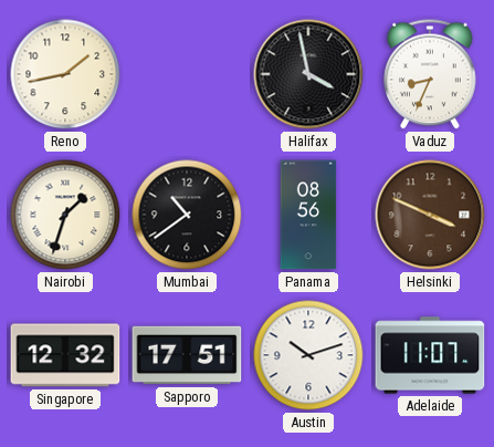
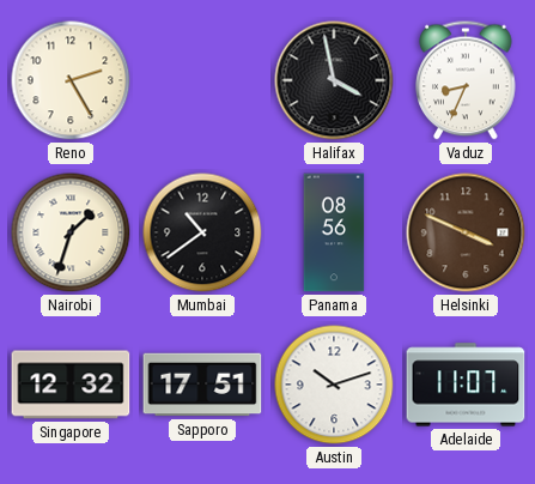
Reno: 1:43 -> 2:25
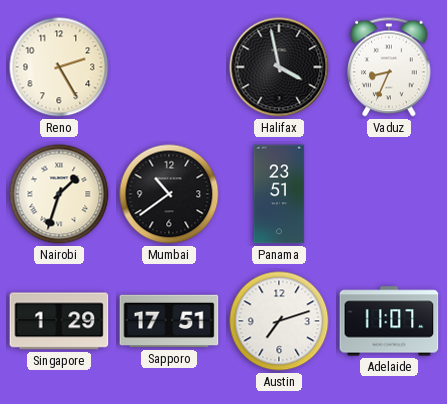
Panama: 08:56 -> 23:51
Helsinki: 3:49 -> none
Singapore: 12:32 -> 1:29
Austin: 10:12 -> 7:12
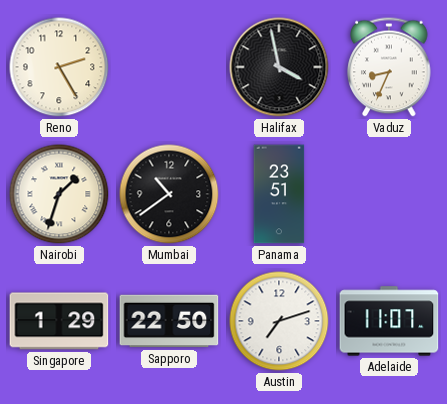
Sapporo: 17:51 -> 22:50
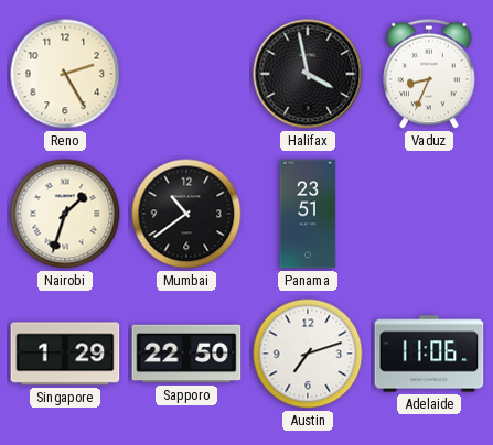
Adelaide: 11:07 -> 11:06
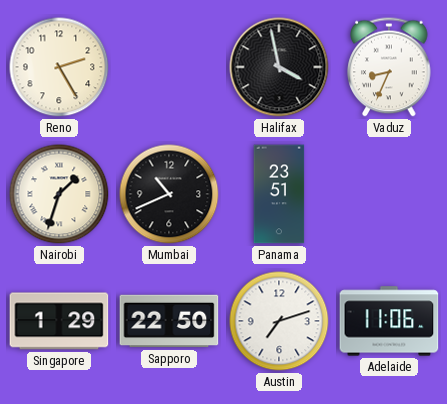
Mumbai: 10:39 -> 10:41
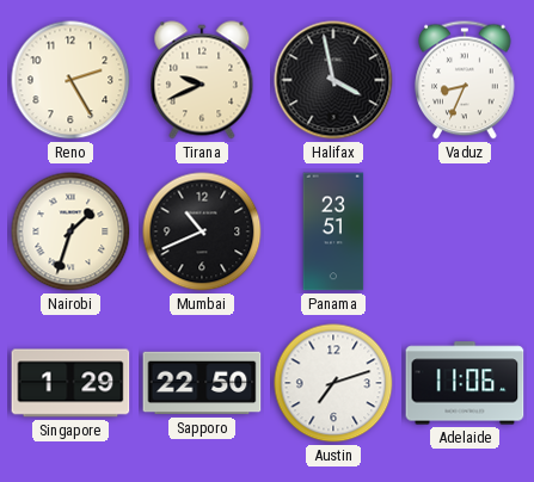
Tirana: none -> 9:41
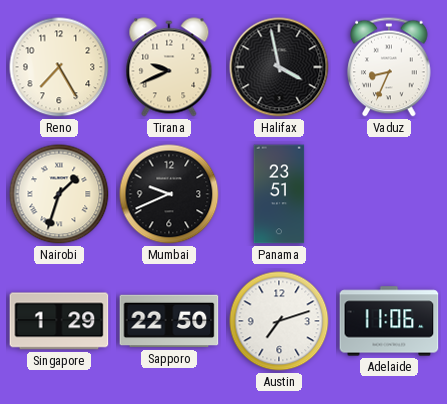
Reno: 2:25 -> 7:25
Mumbai: 10:41 -> 9:41
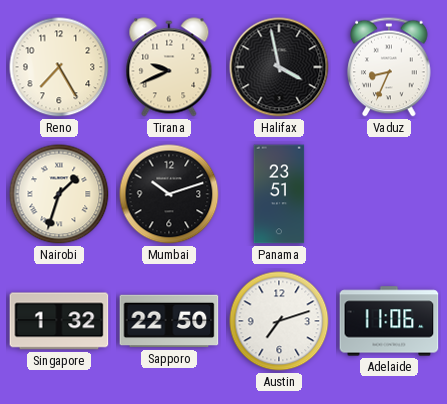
Mumbai: 9:41 -> 10:12
Singapore: 1:29 -> 1:32
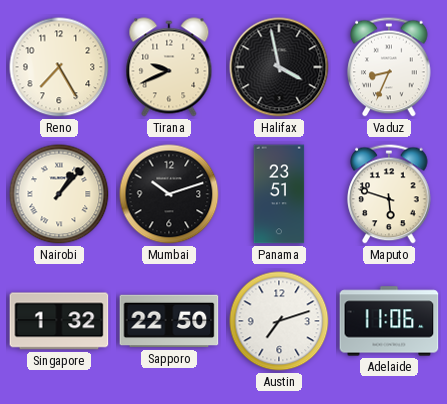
Nairobi: 1:33 -> 1:07
Maputo: none -> 5:48
